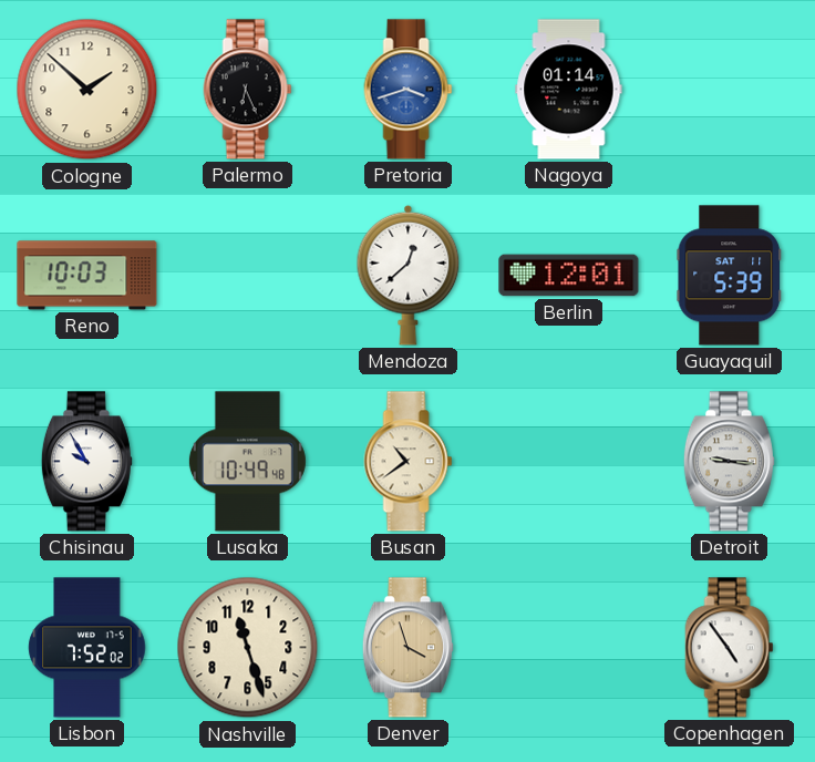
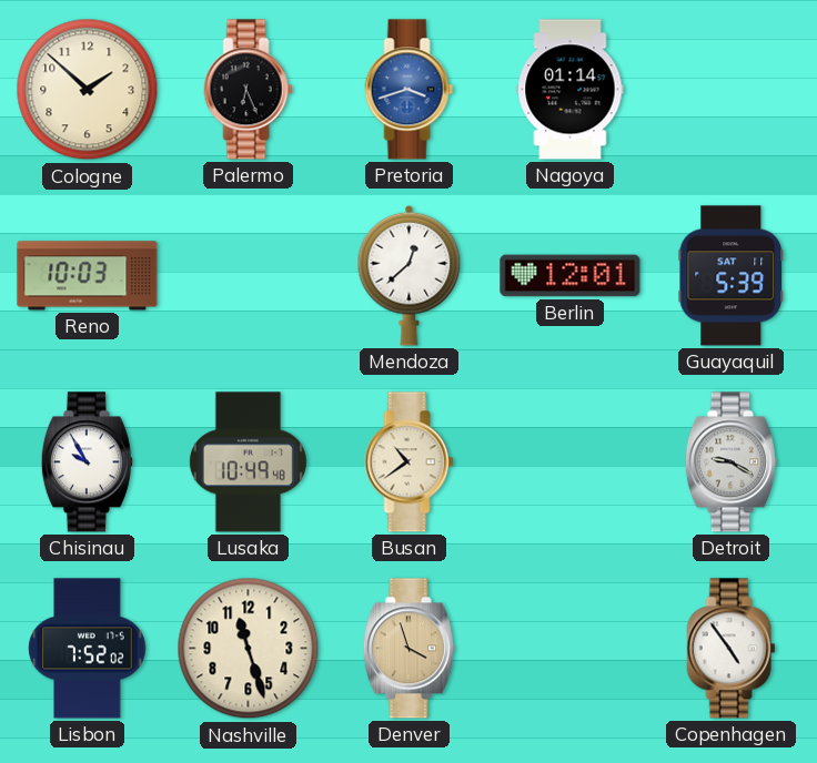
Detroit: 9:16 -> 9:20
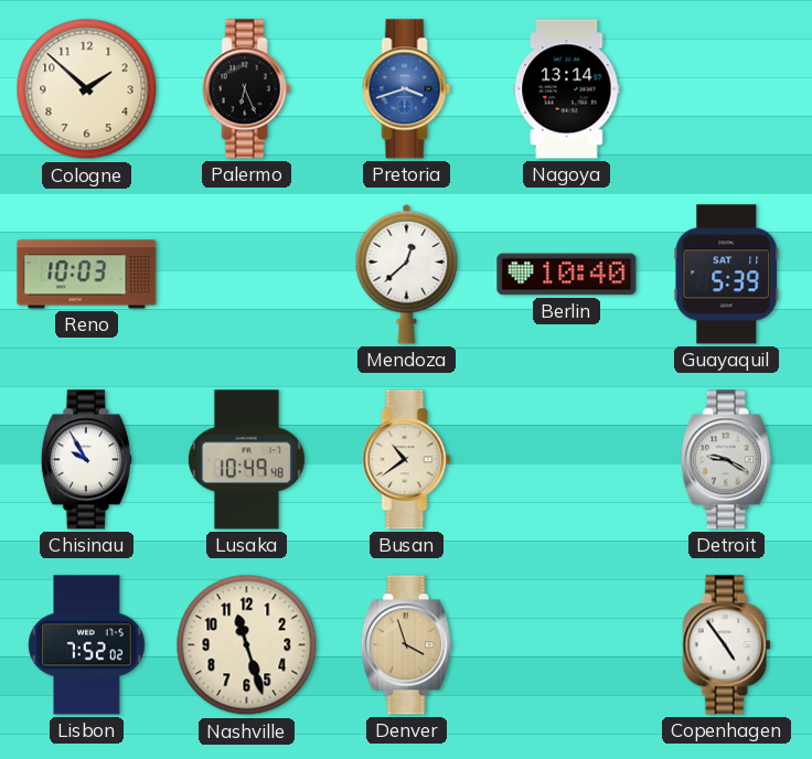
Nagoya: 01:14 -> 13:14
Berlin: 12:01 -> 10:40
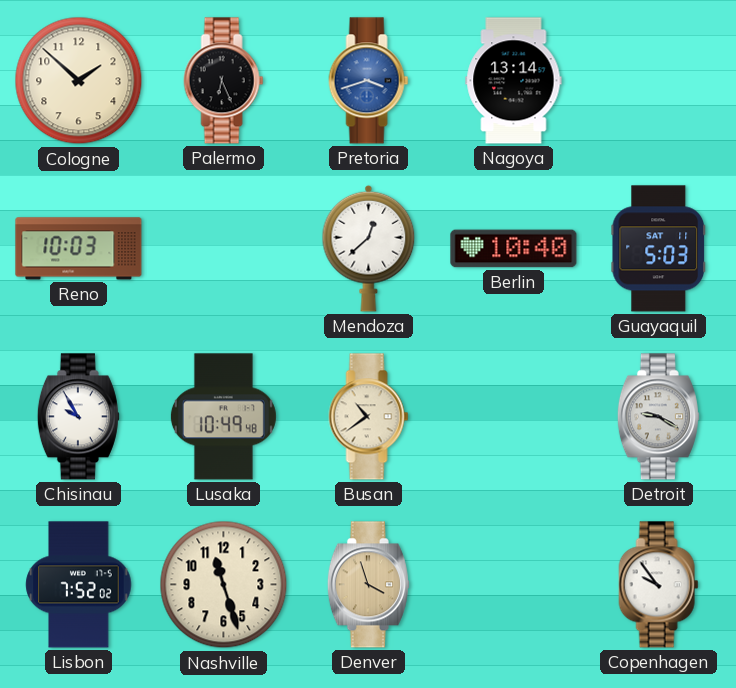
Guayaquil: 5:39 -> 5:03
Copenhagen: 4:54 -> 9:54
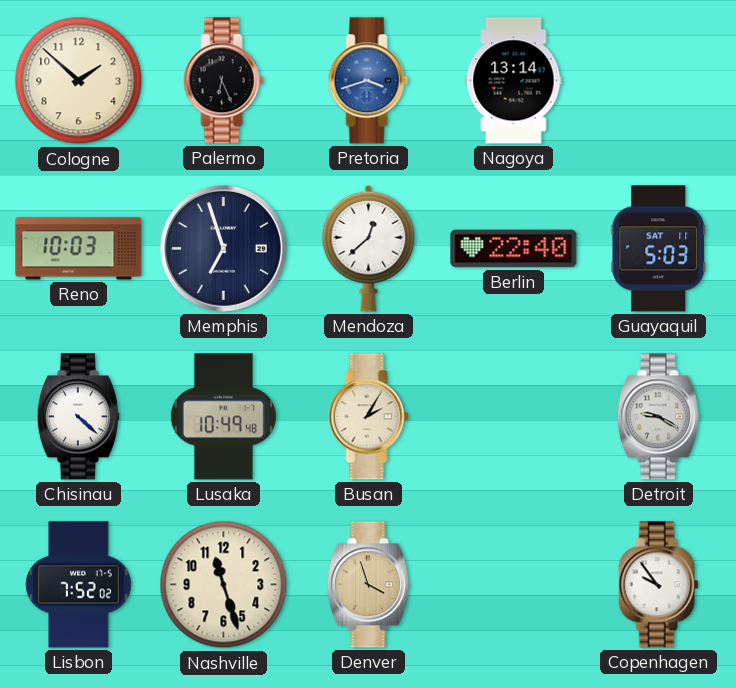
Memphis: none -> 6:57
Berlin: 10:40 -> 22:40
Chisinau: 9:55 -> 4:22
Busan: 10:39 -> 2:05
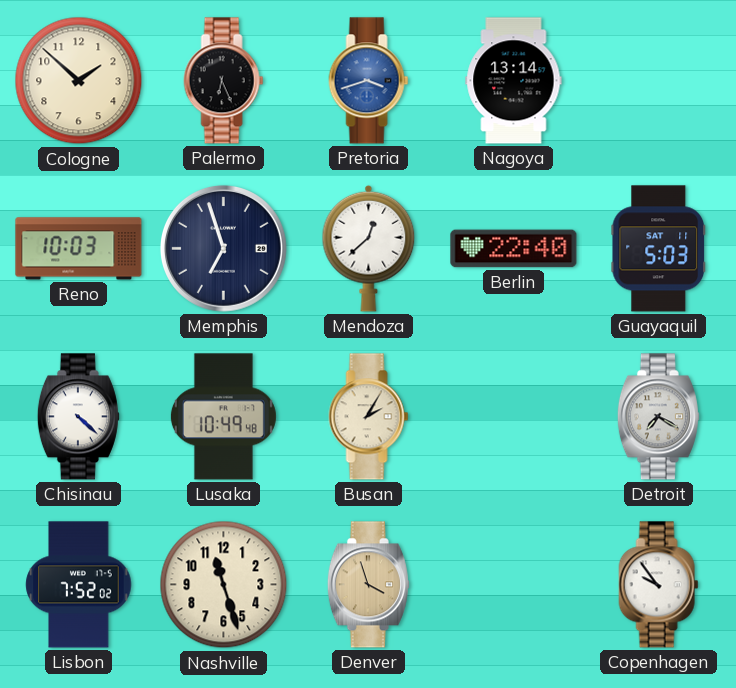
Detroit: 9:20 -> 7:20
